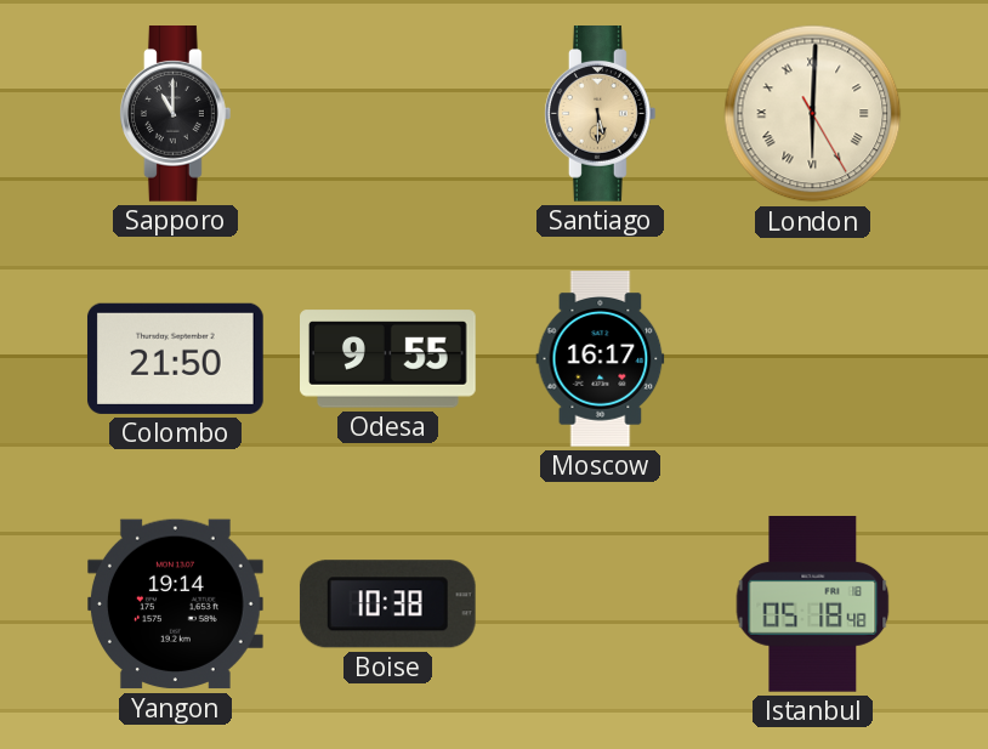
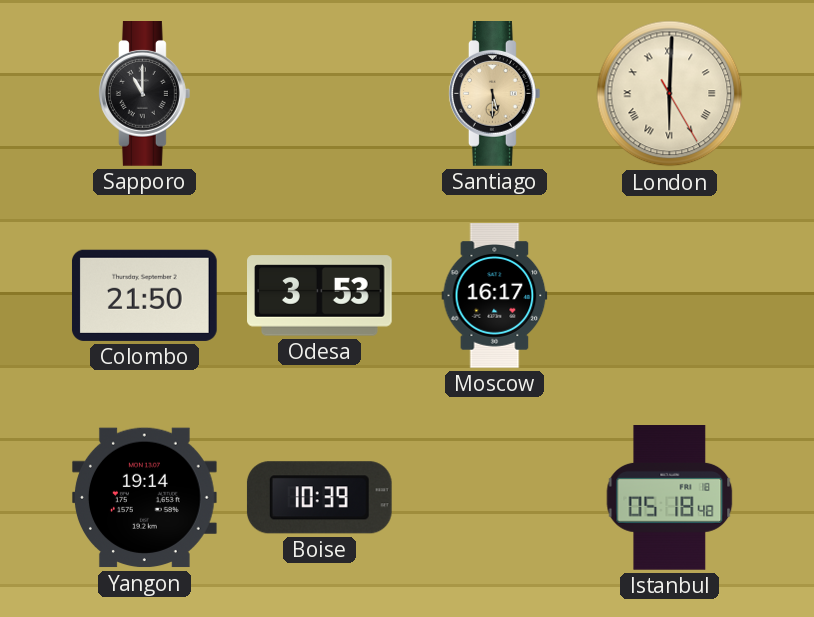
Odesa: 9:55 -> 3:53
Boise: 10:38 -> 10:39
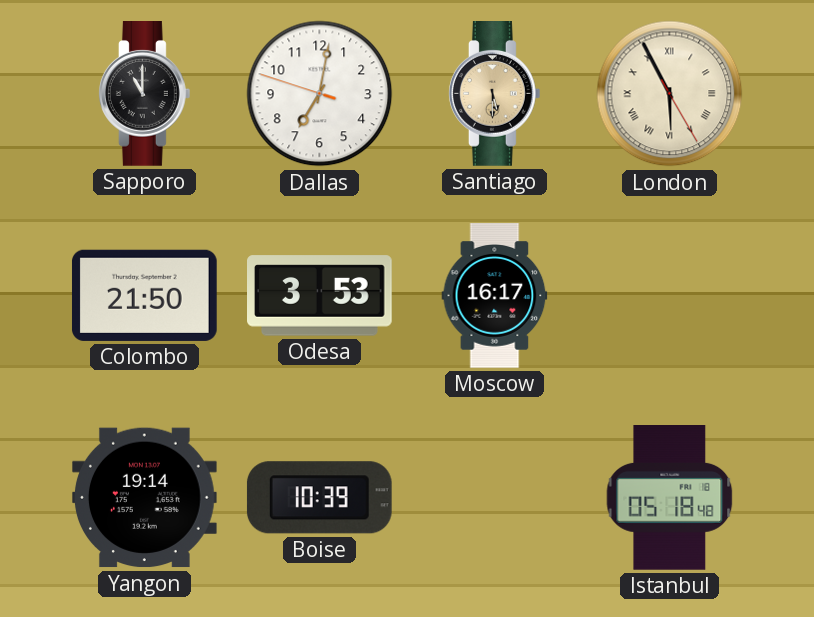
Dallas: none -> 7:01
London: 6:00 -> 5:55
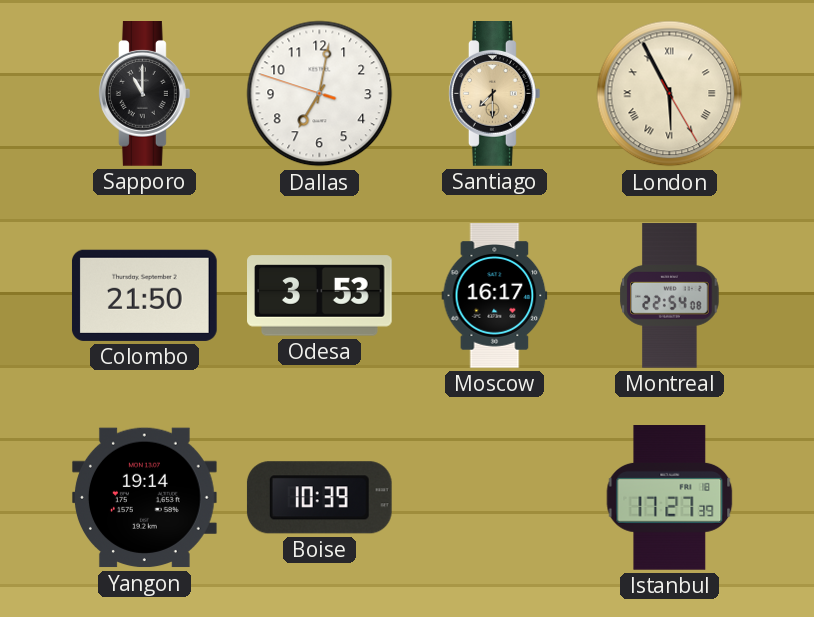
Santiago: 5:30 -> 7:30
Montreal: none -> 22:54
Istanbul: 05:18 -> 17:27
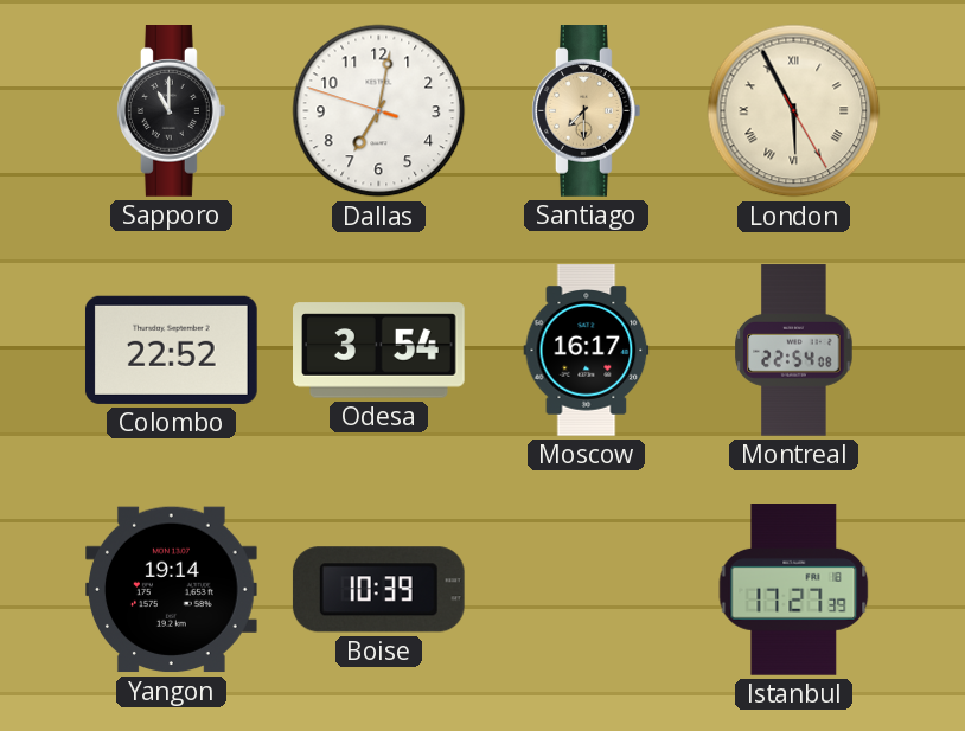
Colombo: 21:50 -> 22:52
Odesa: 3:53 -> 3:54
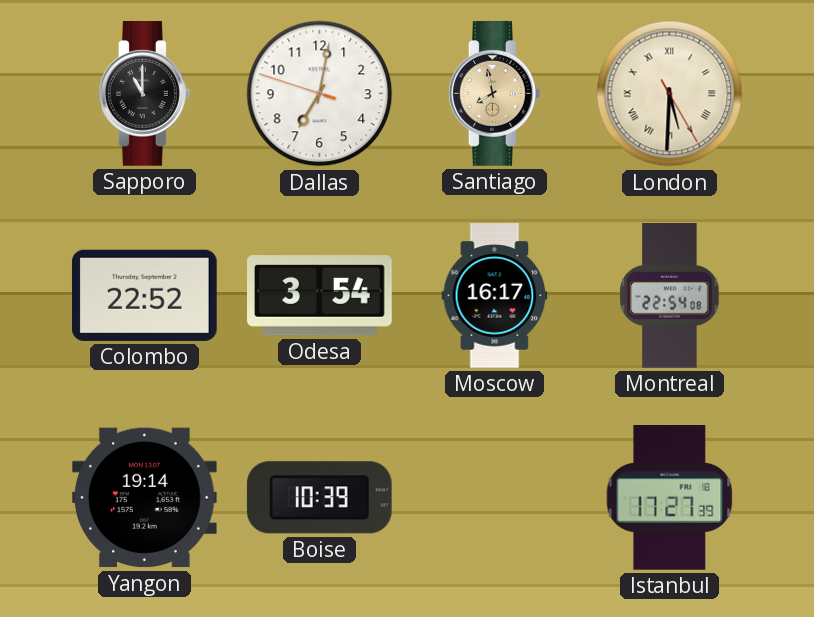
Santiago: 7:30 -> 7:58
London: 5:55 -> 5:30
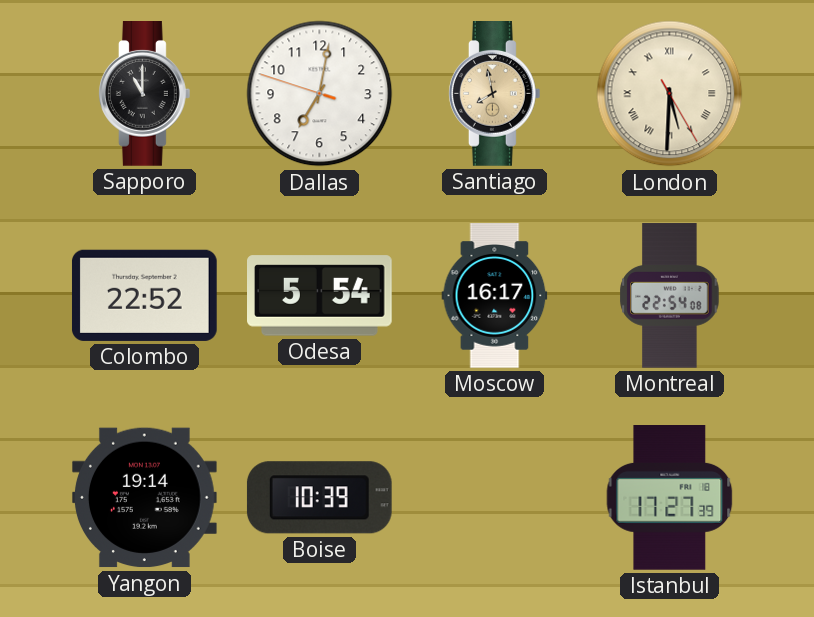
Odesa: 3:54 -> 5:54
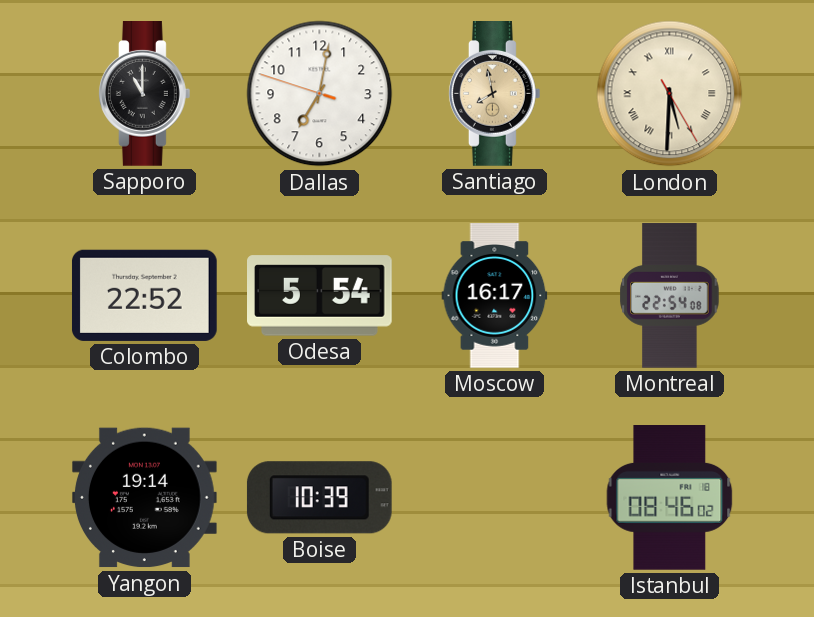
Istanbul: 17:27 -> 08:46
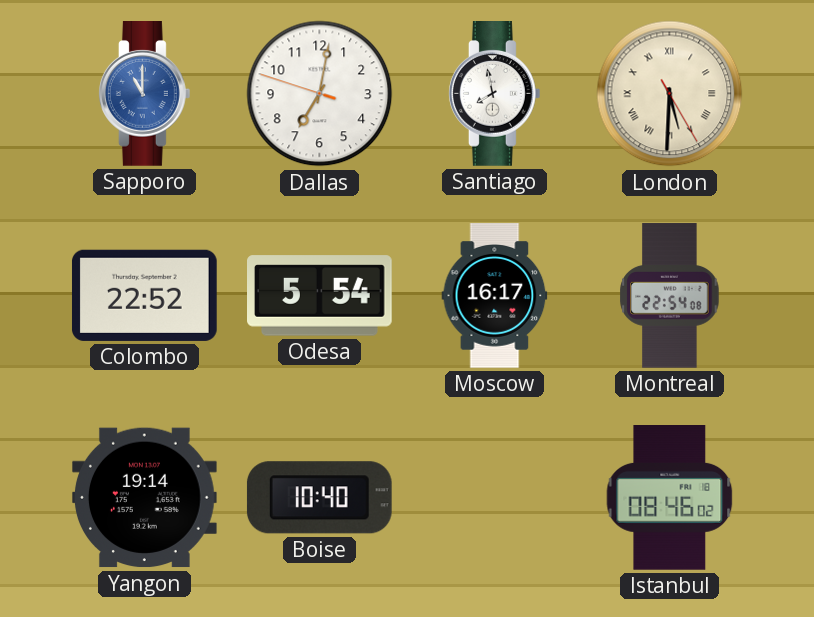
Sapporo dial: black -> blue
Santiago dial: champagne -> white
Boise: 10:39 -> 10:40
